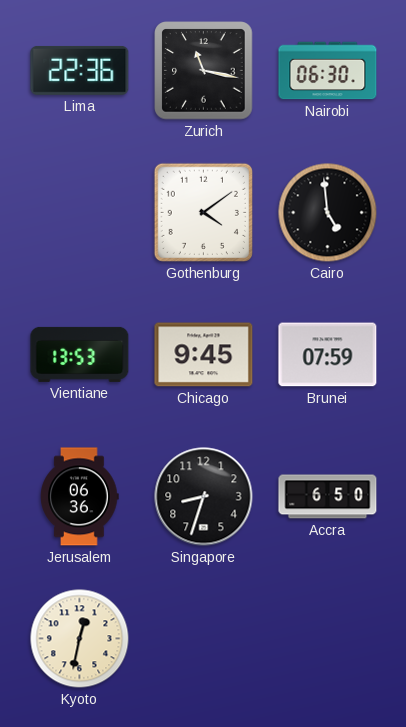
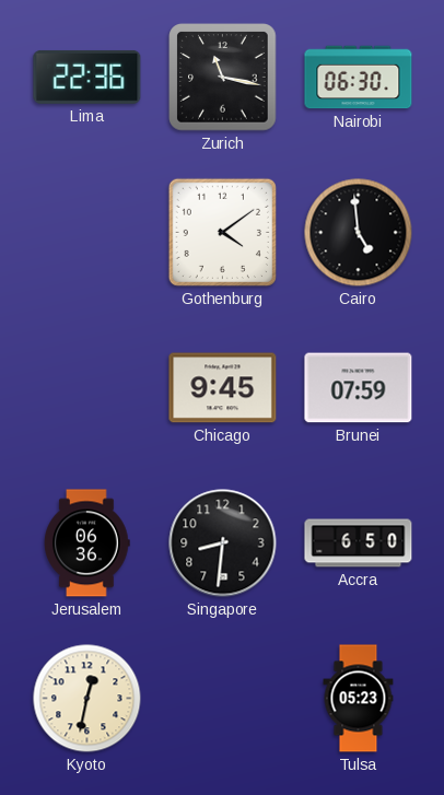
Vientiane: 13:53 -> none
Singapore: 8:33 -> 8:31
Tulsa: none -> 05:23
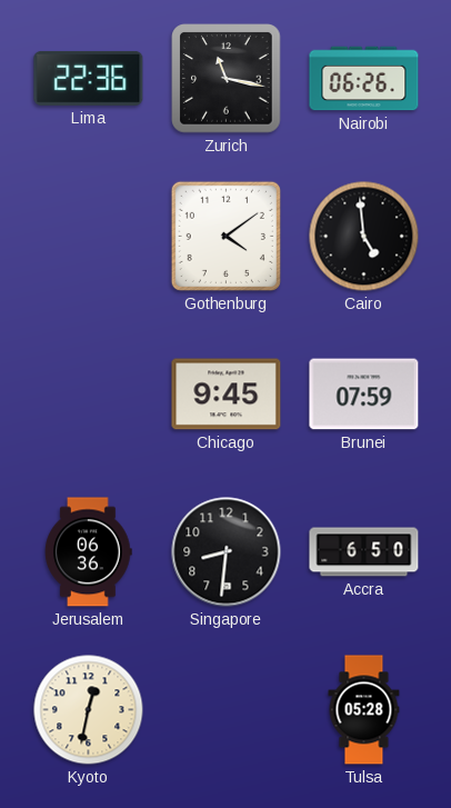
Nairobi: 06:30 -> 06:26
Tulsa: 05:23 -> 05:28
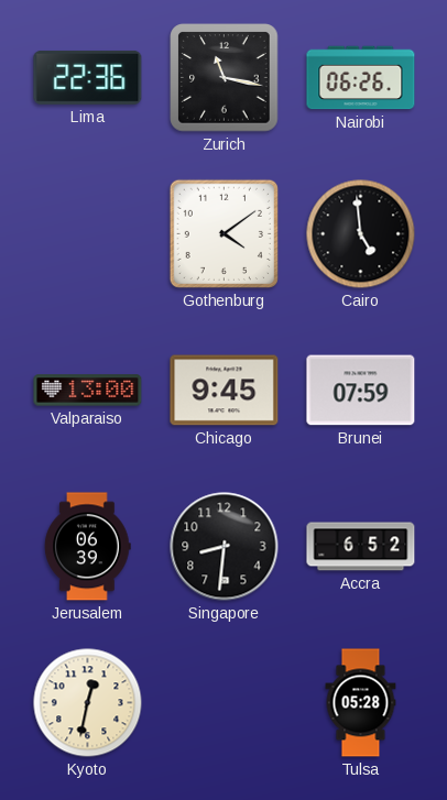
Valparaiso: none -> 13:00
Jerusalem: 06:36 -> 06:39
Accra: 6:50 -> 6:52
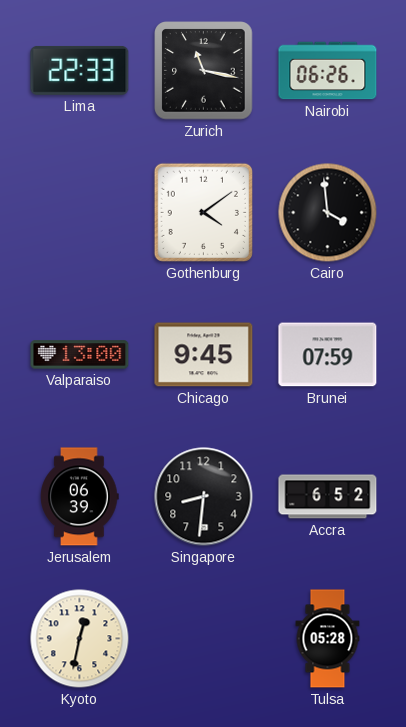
Lima: 22:36 -> 22:33
Cairo: 4:59 -> 3:59
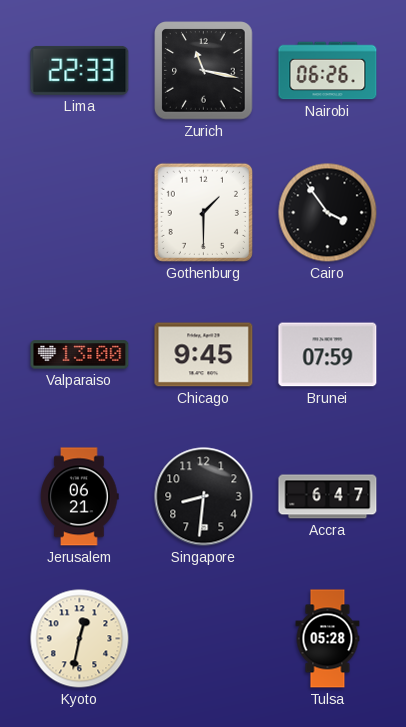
Gothenburg: 4:09 -> 1:30
Cairo: 3:59 -> 3:54
Jerusalem: 06:39 -> 06:21
Accra: 6:52 -> 6:47
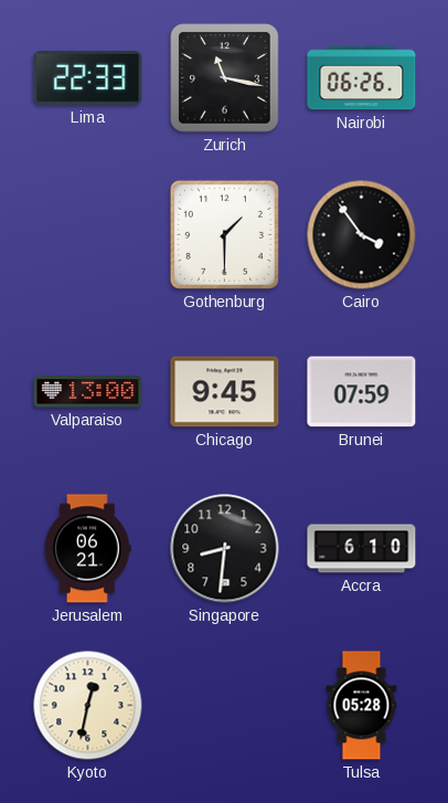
Accra: 6:47 -> 6:10
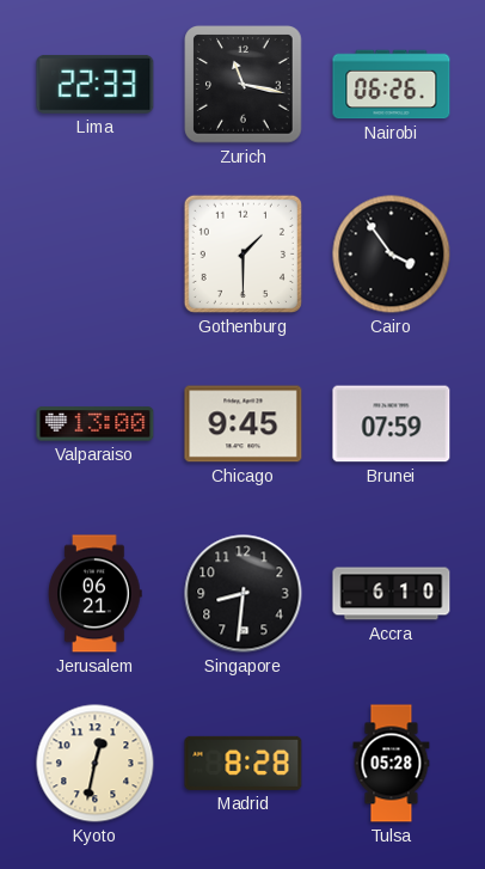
Madrid: none -> 8:28
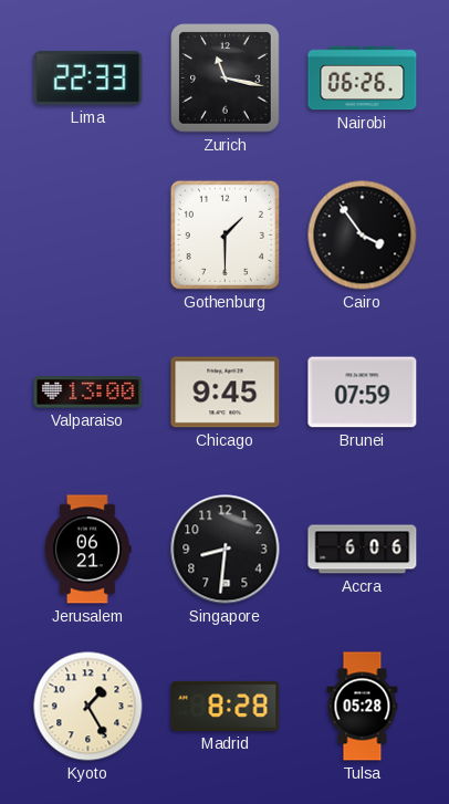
Accra: 6:10 -> 6:06
Kyoto: 12:32 -> 1:25
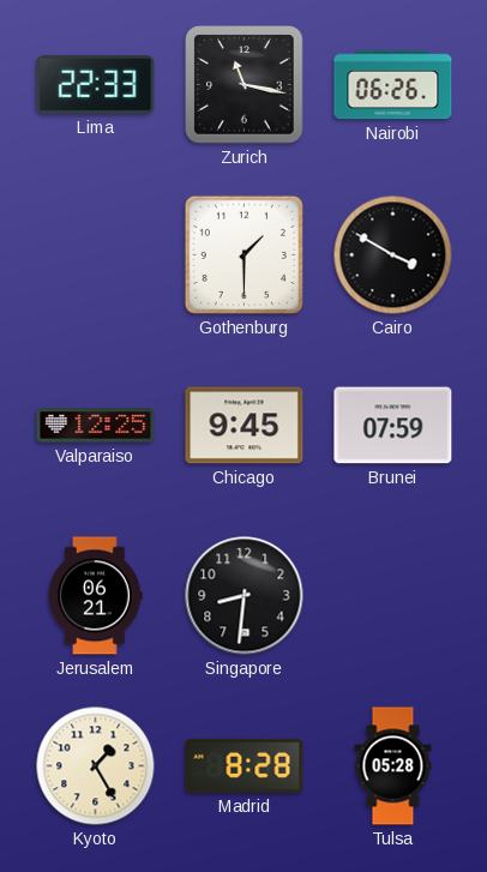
Cairo: 3:54 -> 3:50
Valparaiso: 13:00 -> 12:25
Accra: 6:06 -> none
